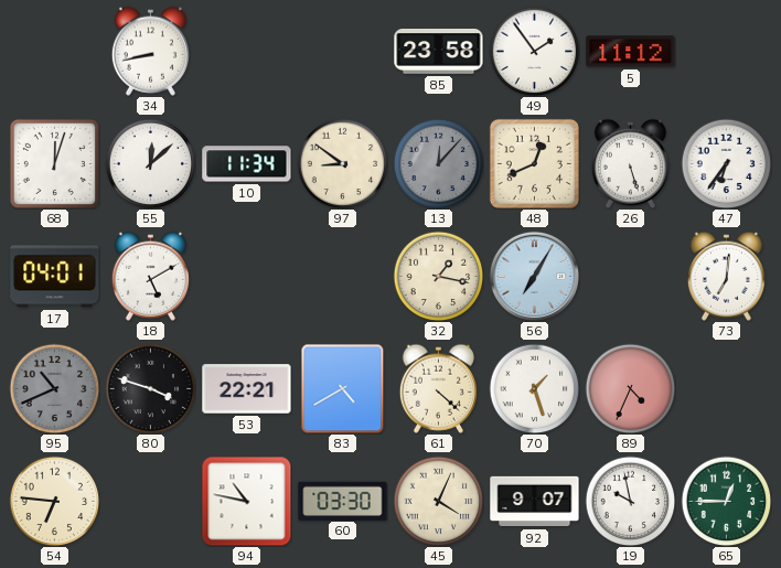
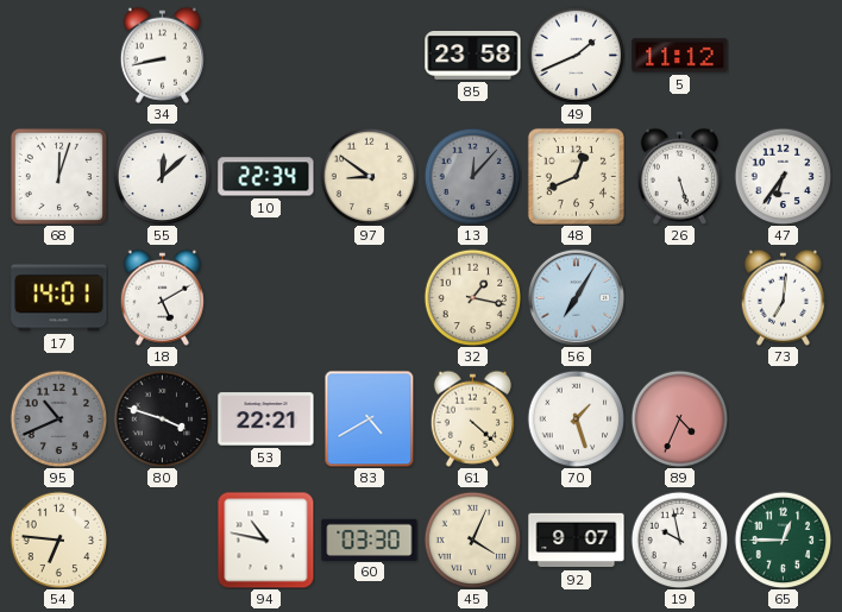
49: 1:54 -> 1:41
10: 11:34 -> 22:34
17: 04:01 -> 14:01
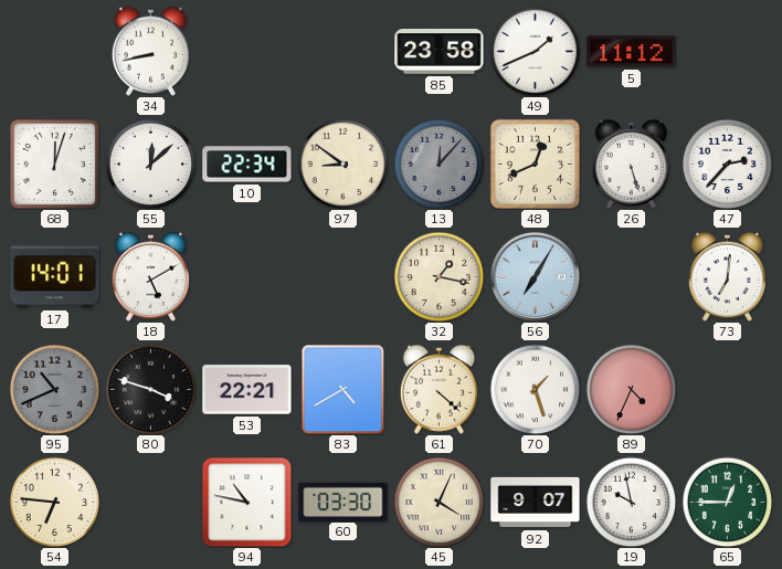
47: 6:36 -> 2:37
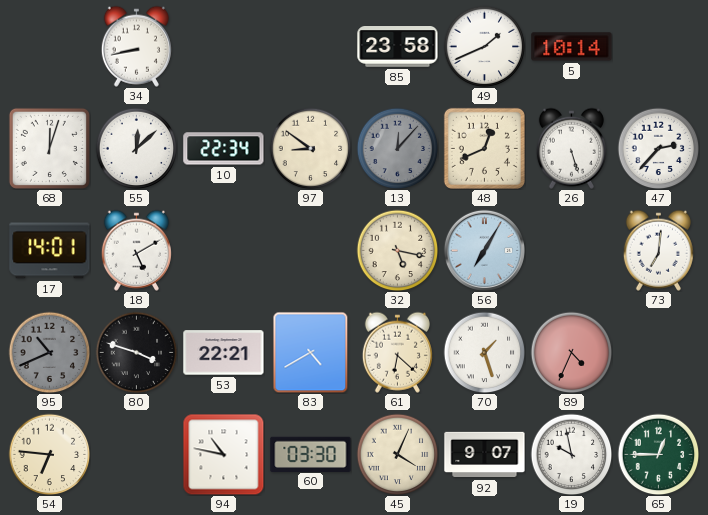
5: 11:12 -> 10:14
32: 1:17 -> 5:17
61: 4:22 -> 6:22
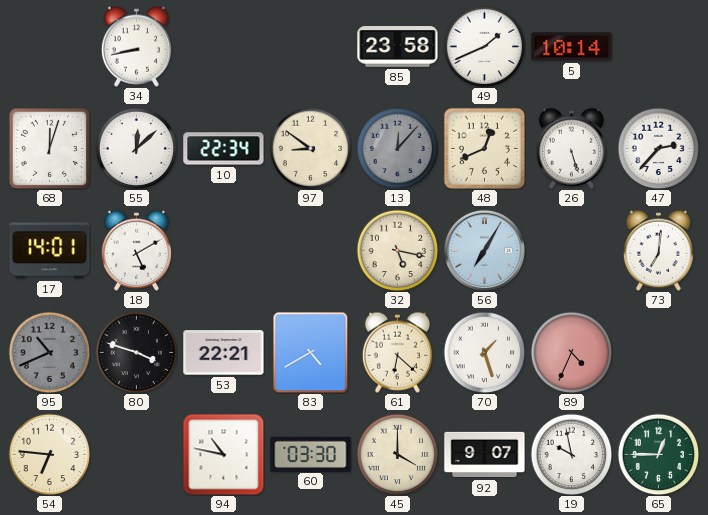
45: 4:04 -> 4:00
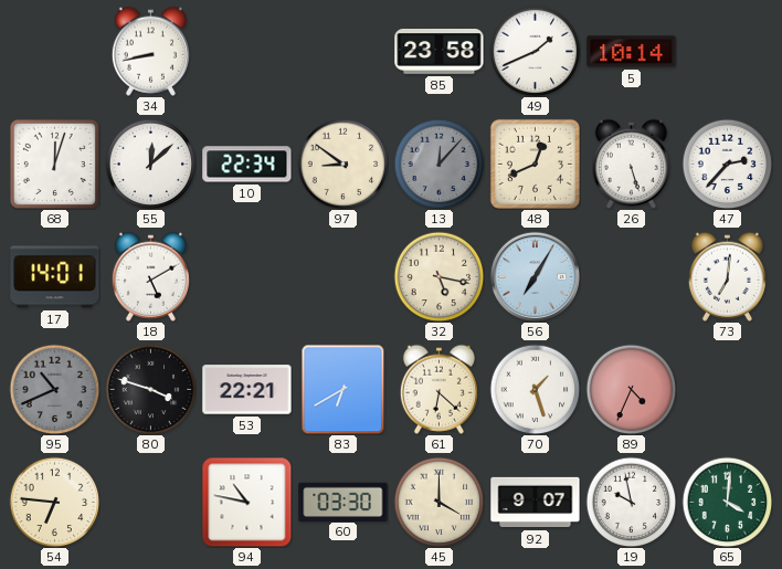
83: 4:40 -> 6:40
65: 12:45 -> 4:01
